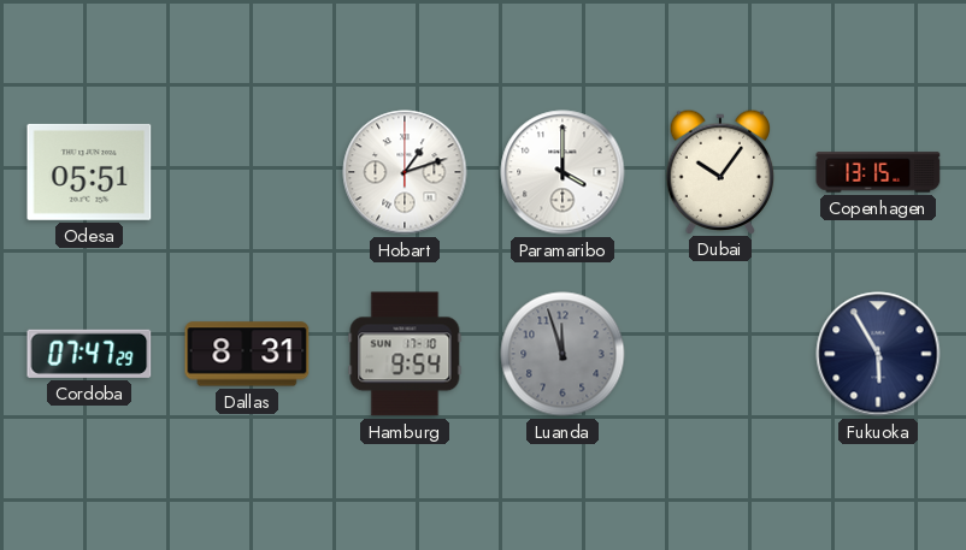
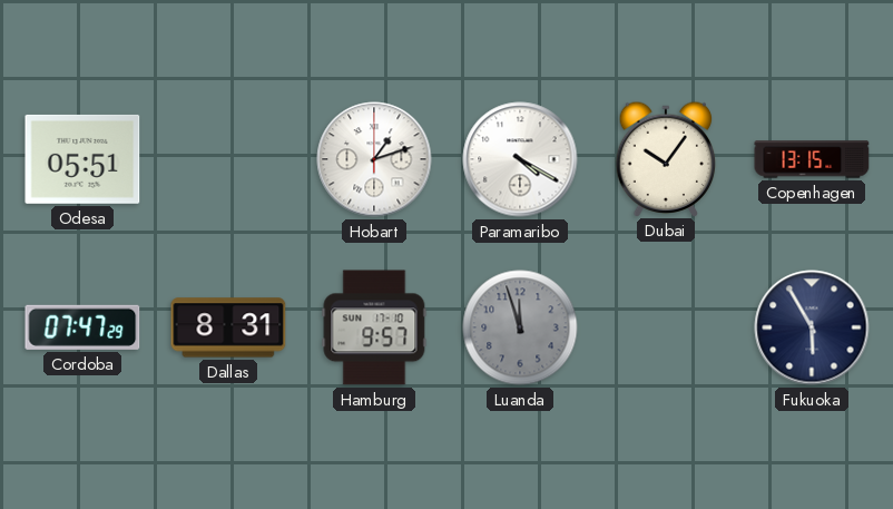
Paramaribo: 4:00 -> 4:20
Hamburg: 9:54 -> 9:57
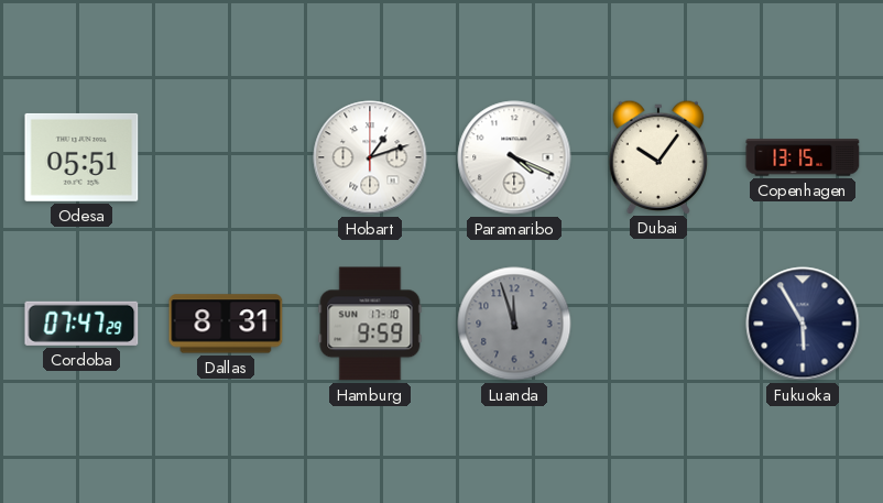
Paramaribo: 4:20 -> 4:19
Hamburg: 9:57 -> 9:59
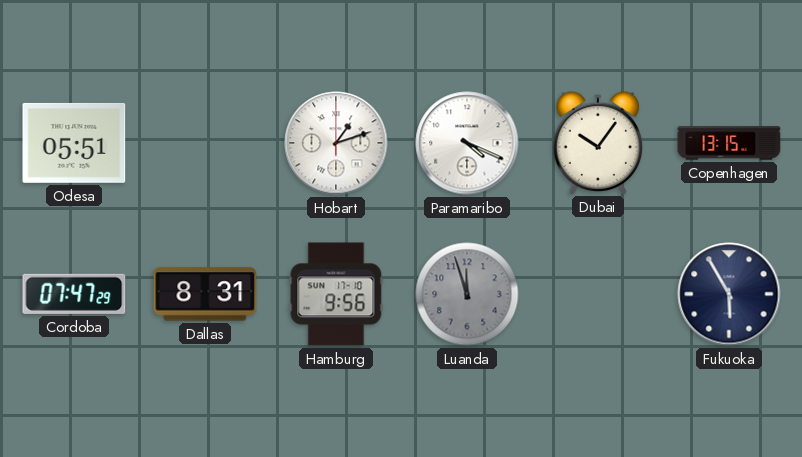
Hamburg: 9:59 -> 9:56
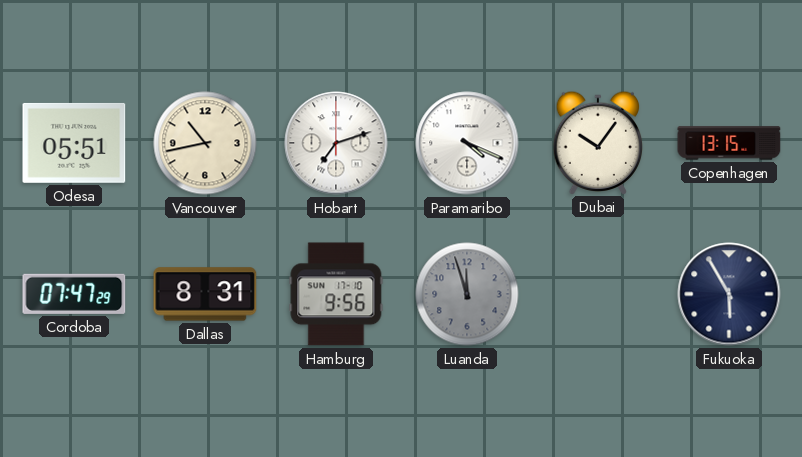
Vancouver: none -> 10:43
Hobart: 1:12 -> 7:12
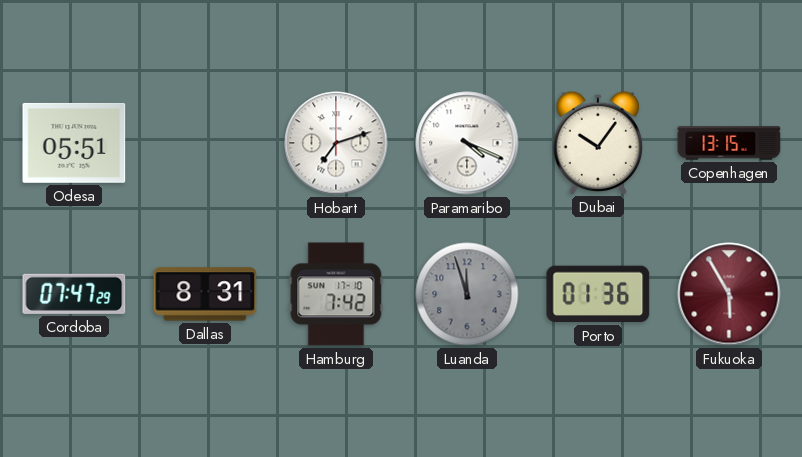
Vancouver: 10:43 -> none
Hamburg: 9:56 -> 7:42
Porto: none -> 01:36
Fukuoka dial: navy -> burgundy
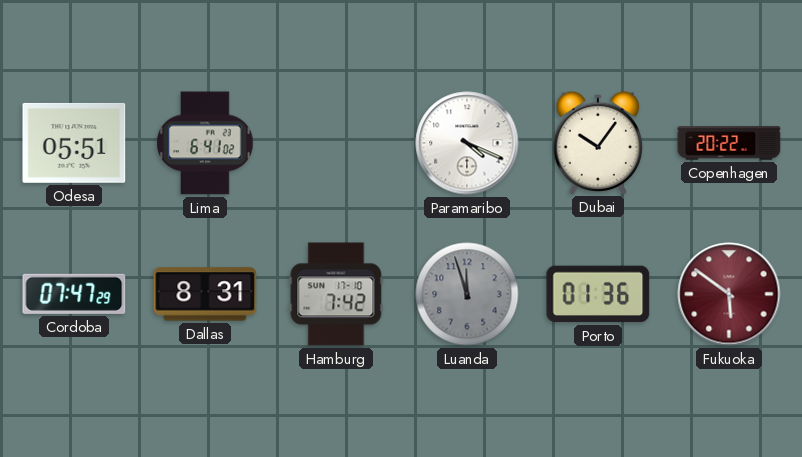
Lima: none -> 6:41
Hobart: 7:12 -> none
Copenhagen: 13:15 -> 20:22
Fukuoka: 5:55 -> 5:51
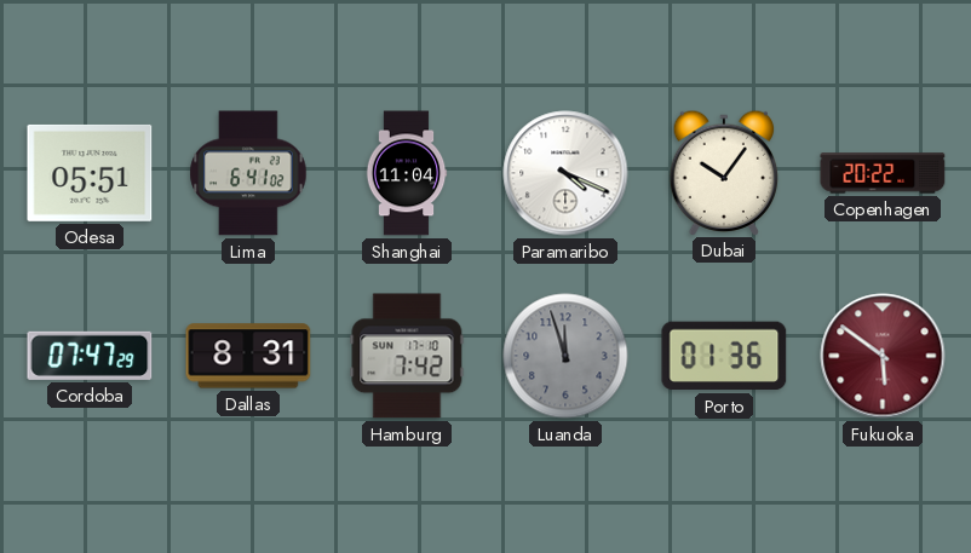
Shanghai: none -> 11:04
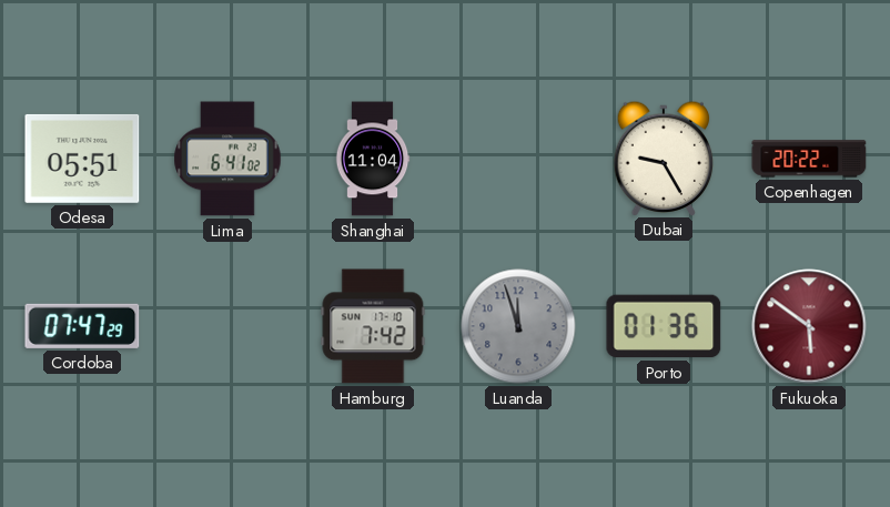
Paramaribo: 4:19 -> none
Dubai: 10:06 -> 9:25
Dallas: 8:31 -> none
